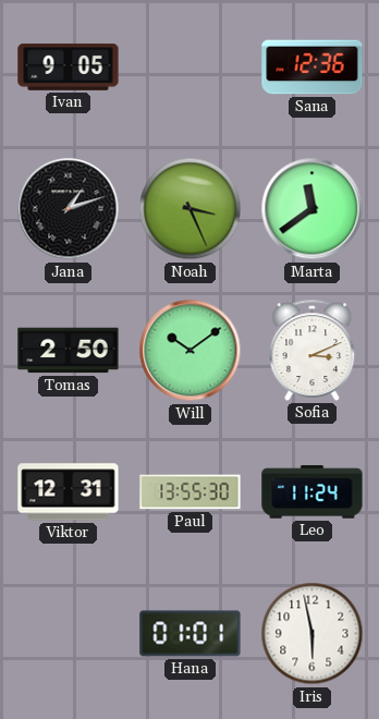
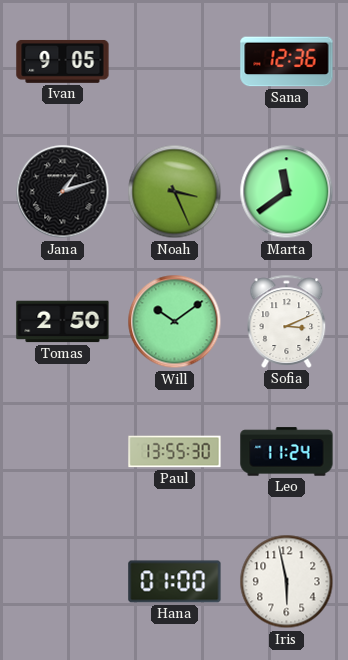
Viktor: 12:31 -> none
Hana: 01:01 -> 01:00
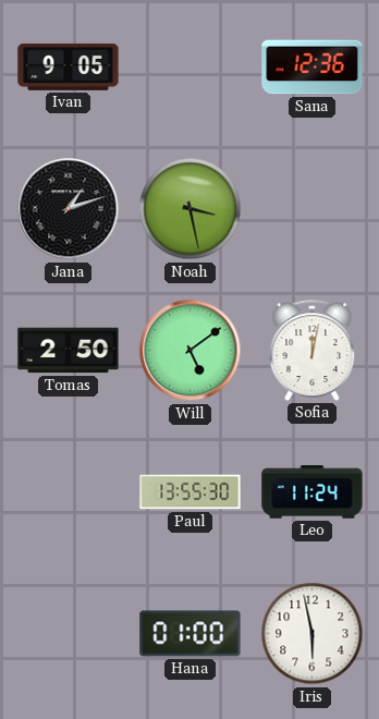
Noah: 3:26 -> 3:28
Marta: 11:39 -> none
Will: 10:09 -> 5:09
Sofia: 3:11 -> 12:02
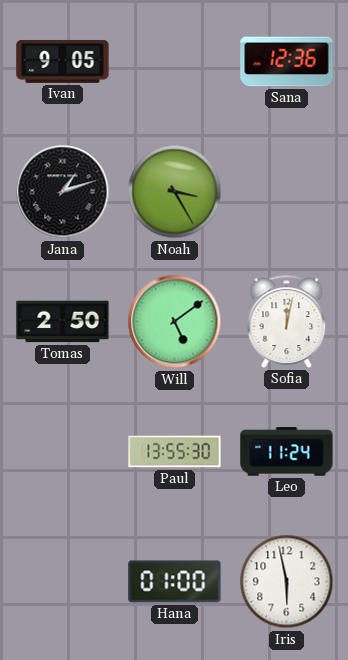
Noah: 3:28 -> 3:25
